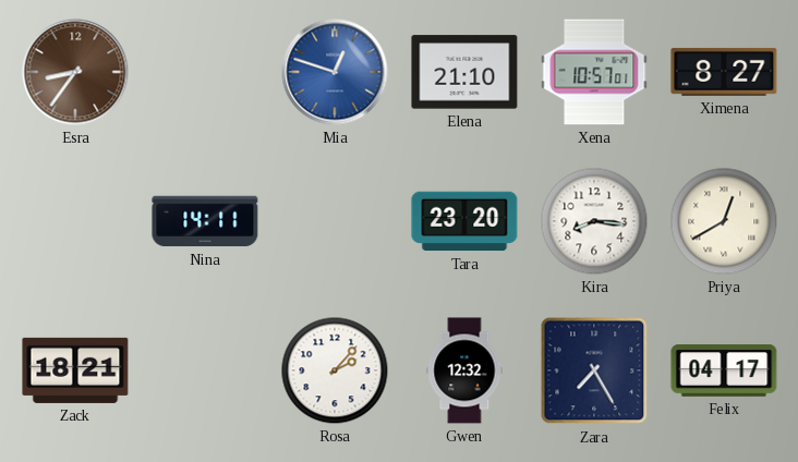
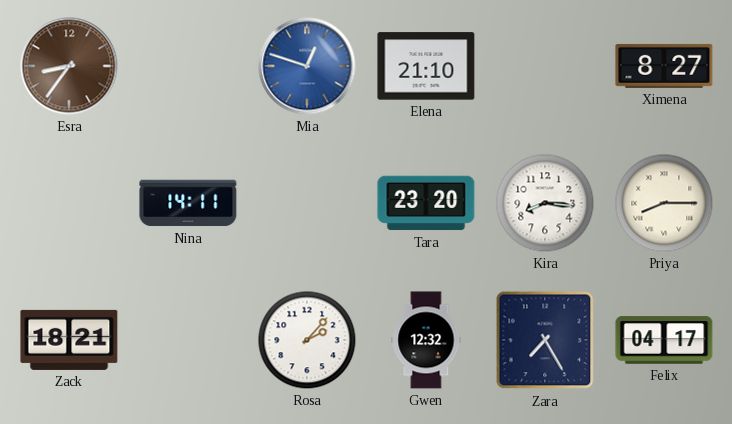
Xena: 10:57 -> none
Priya: 12:40 -> 8:15
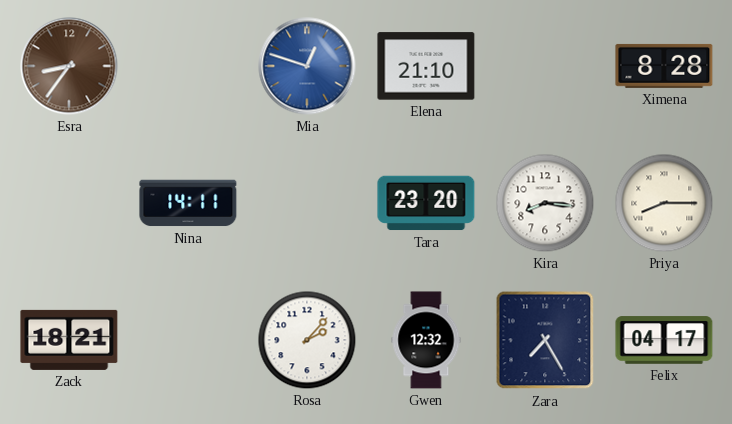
Ximena: 8:27 -> 8:28
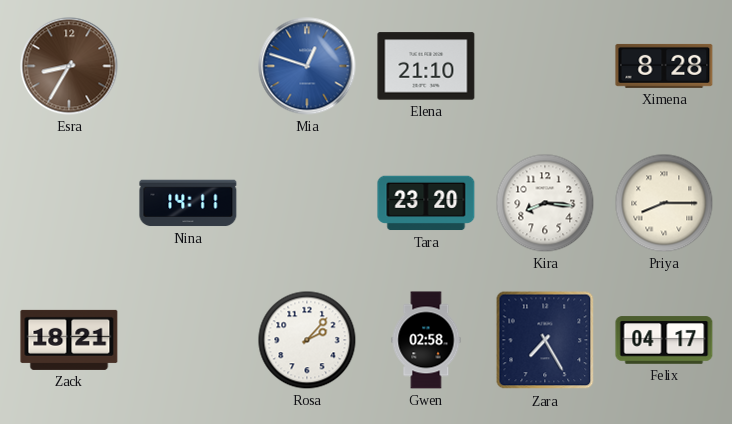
Esra: 8:36 -> 8:35
Gwen: 12:32 -> 02:58
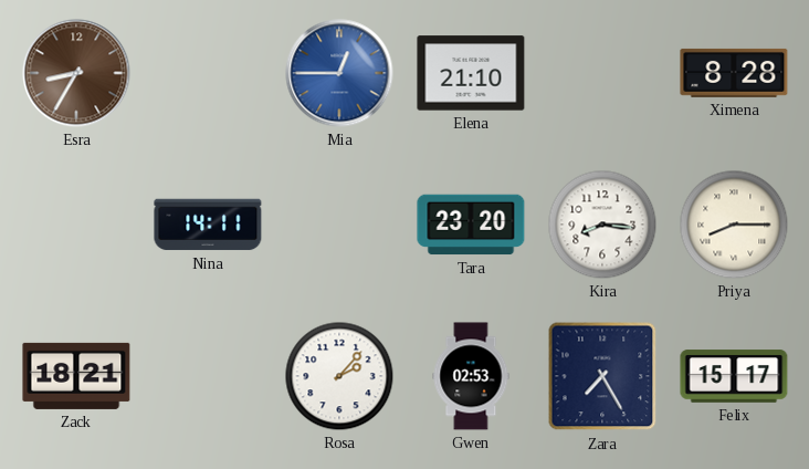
Mia: 12:48 -> 12:45
Gwen: 02:58 -> 02:53
Felix: 04:17 -> 15:17
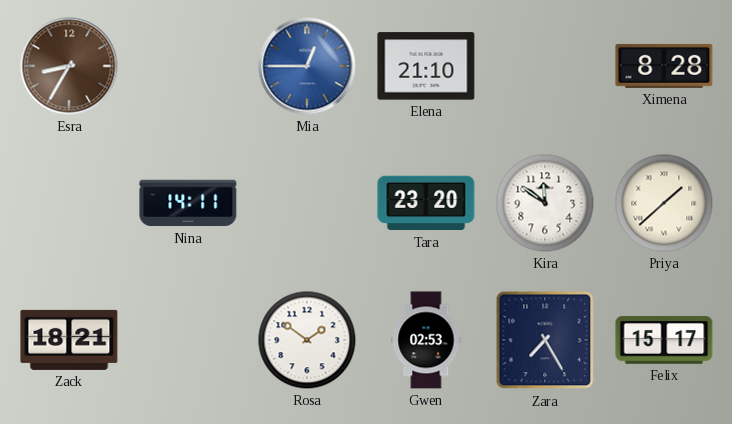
Kira: 8:16 -> 11:51
Priya: 8:15 -> 1:38
Rosa: 2:07 -> 1:51
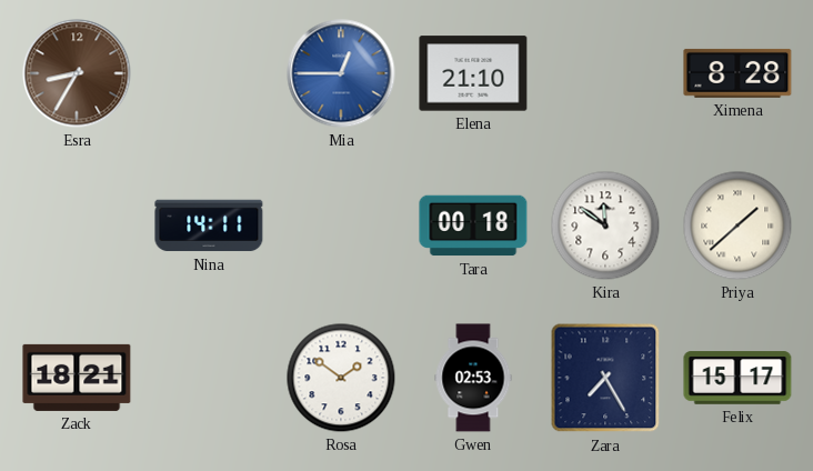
Tara: 23:20 -> 00:18
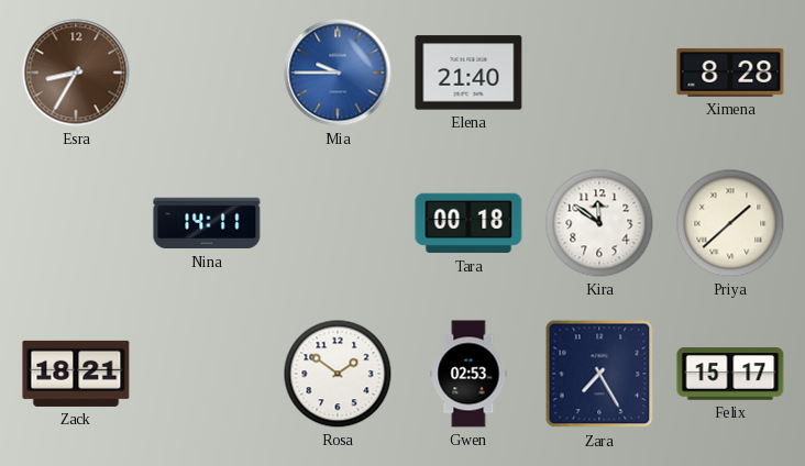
Mia: 12:45 -> 9:45
Elena: 21:10 -> 21:40
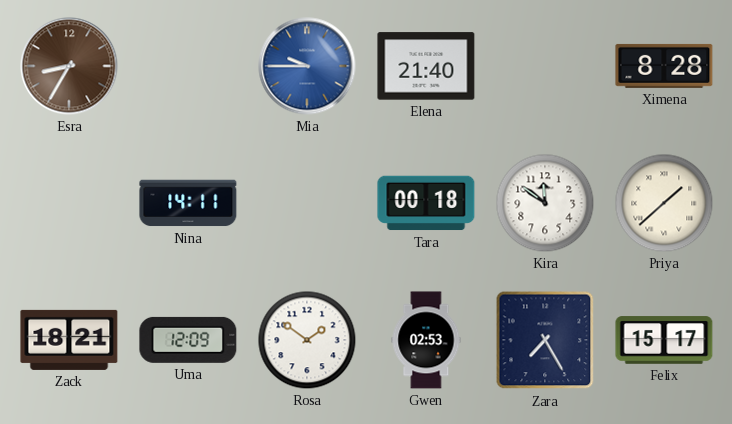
Uma: none -> 12:09
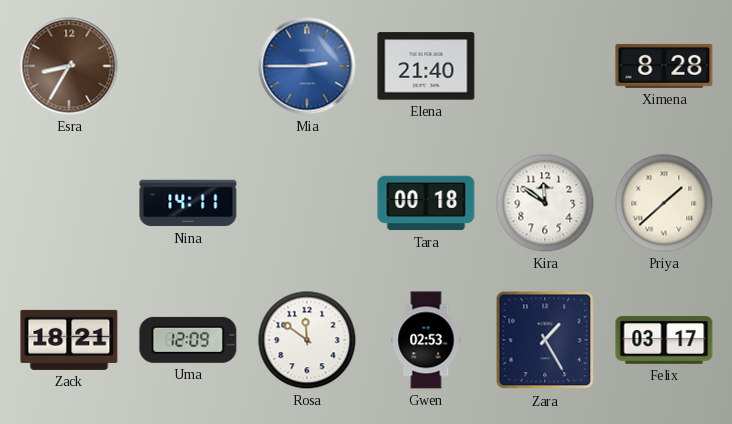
Mia: 9:45 -> 2:45
Rosa: 1:51 -> 11:51
Zara: 7:25 -> 1:25
Felix: 15:17 -> 03:17
